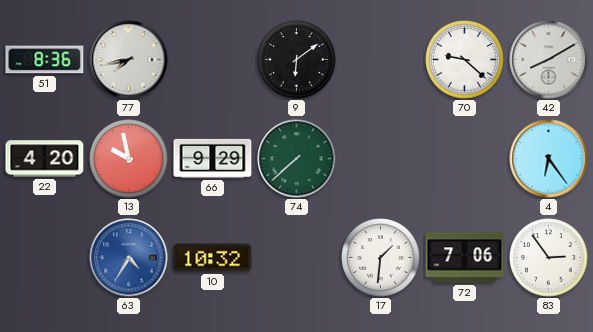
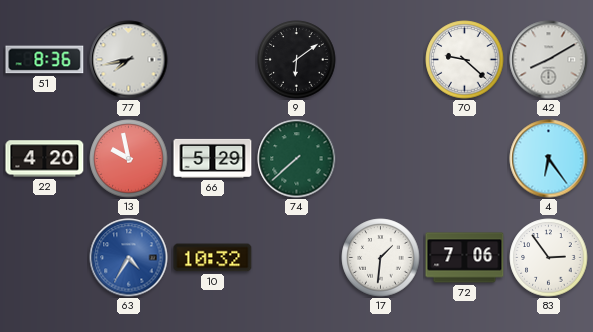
66: 9:29 -> 5:29
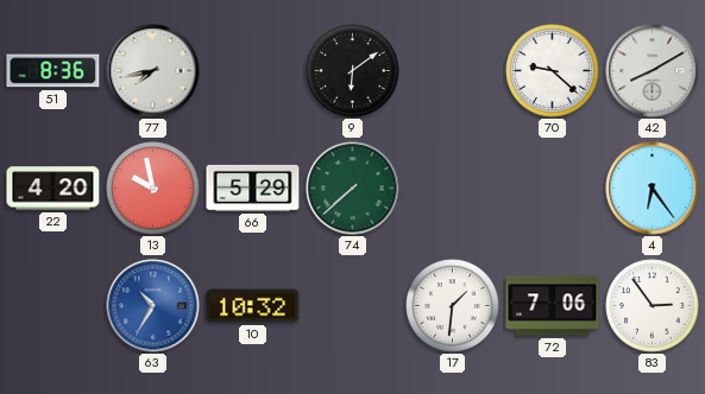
63: 4:35 -> 10:35
